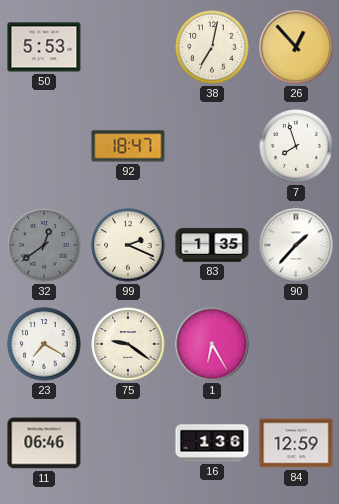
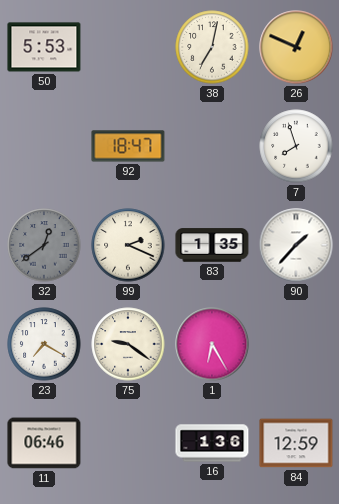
26: 12:53 -> 12:49
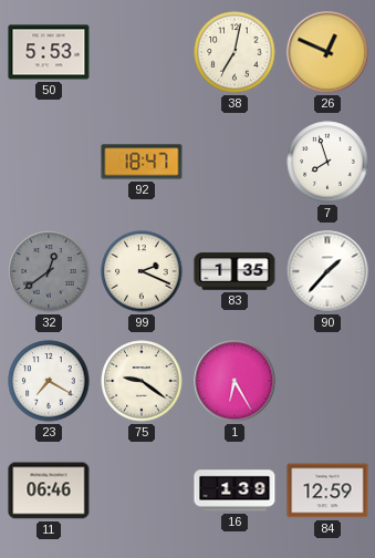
16: 1:36 -> 1:39
